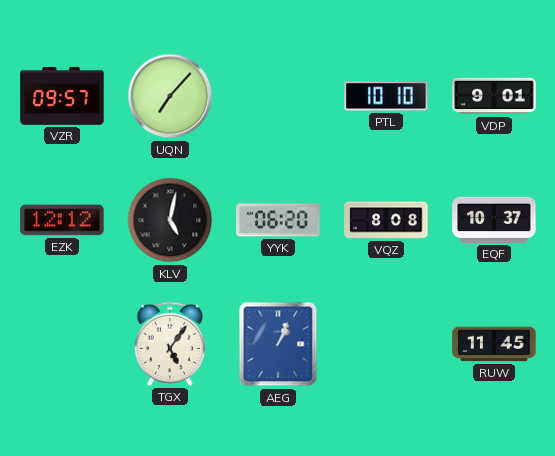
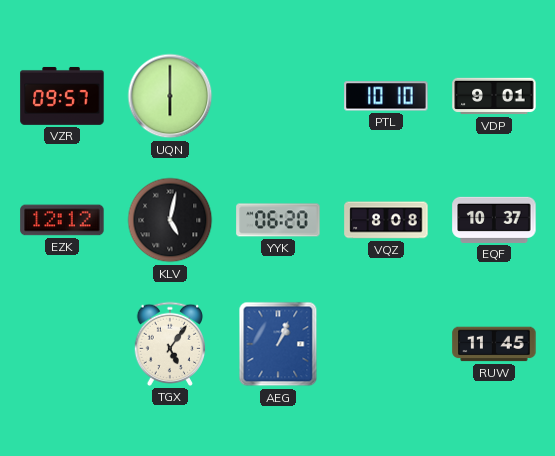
UQN: 7:07 -> 6:00
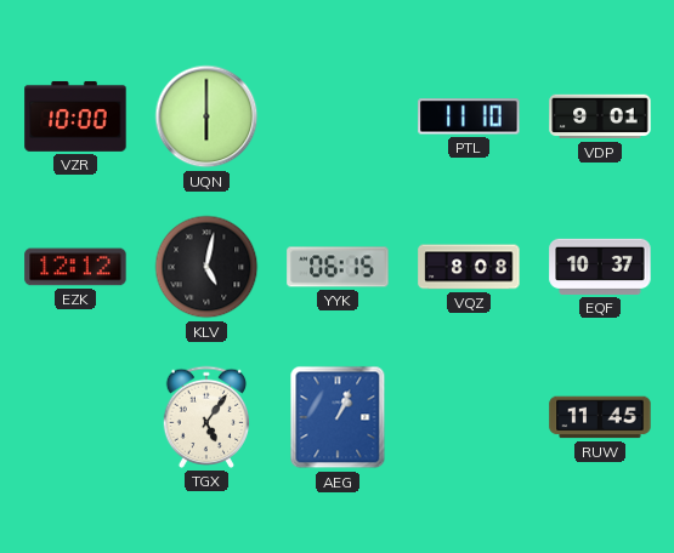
VZR: 09:57 -> 10:00
PTL: 10:10 -> 11:10
YYK: 06:20 -> 06:15
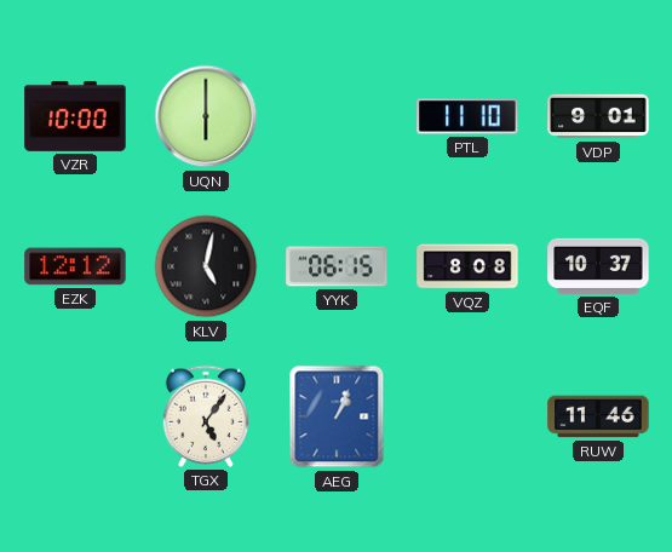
RUW: 11:45 -> 11:46
